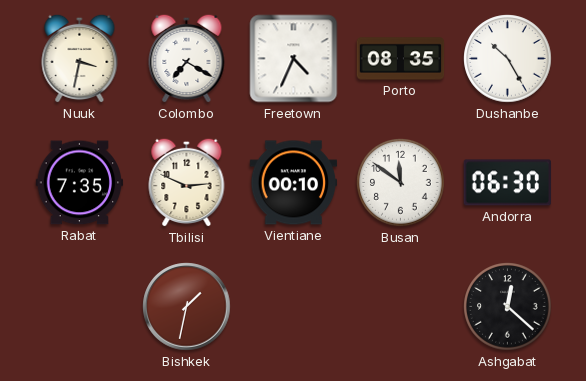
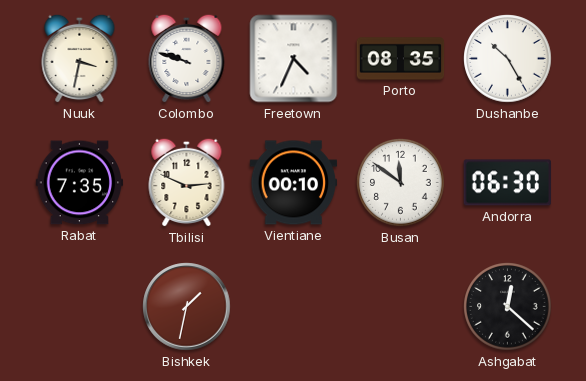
Colombo: 7:20 -> 9:48
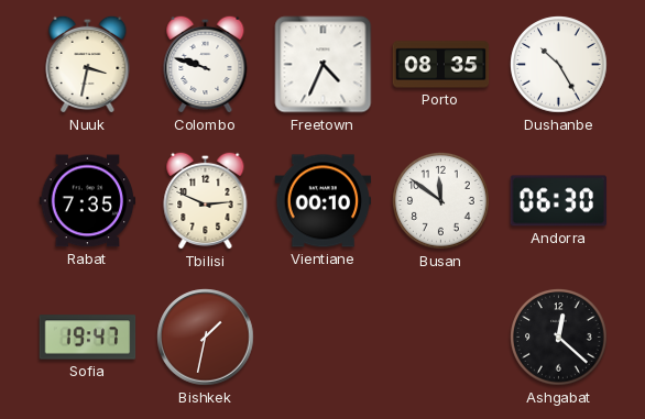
Sofia: none -> 19:47
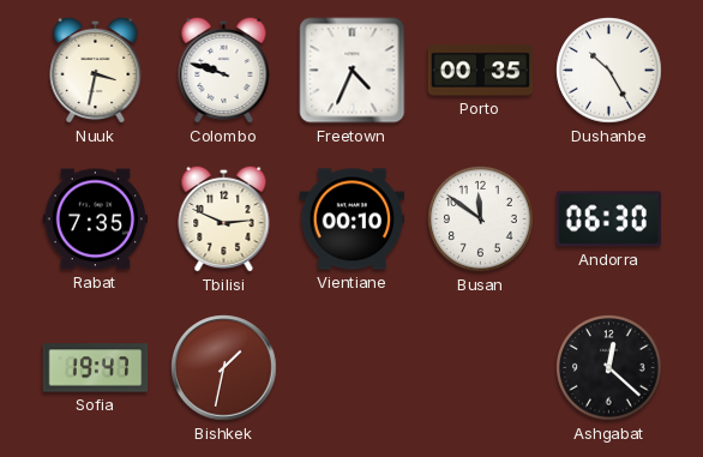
Porto: 08:35 -> 00:35
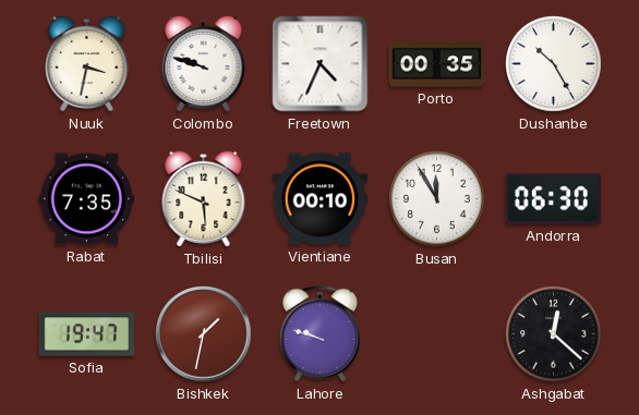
Tbilisi: 2:49 -> 5:49
Busan: 11:51 -> 11:55
Lahore: none -> 9:48
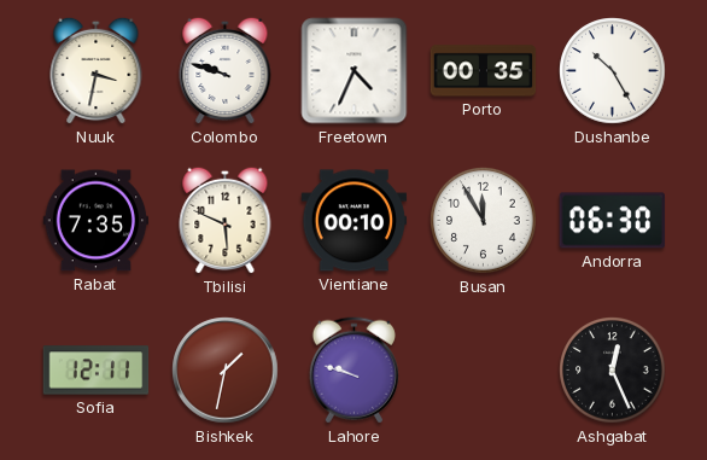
Sofia: 19:47 -> 12:11
Ashgabat: 12:22 -> 12:26
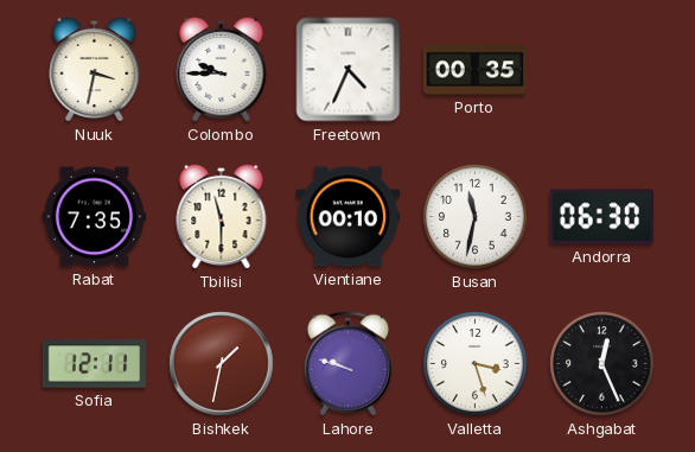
Colombo: 9:48 -> 9:45
Dushanbe: 10:25 -> none
Tbilisi: 5:49 -> 11:30
Busan: 11:55 -> 11:32
Valletta: none -> 3:27
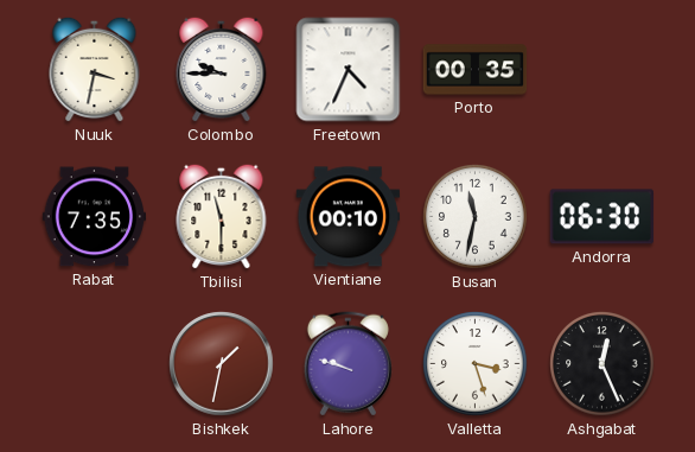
Sofia: 12:11 -> none
